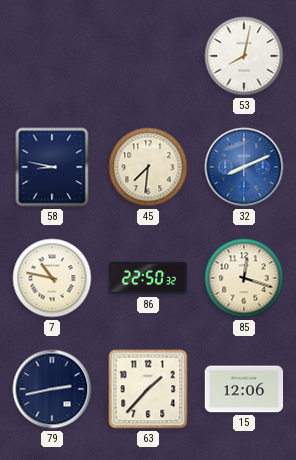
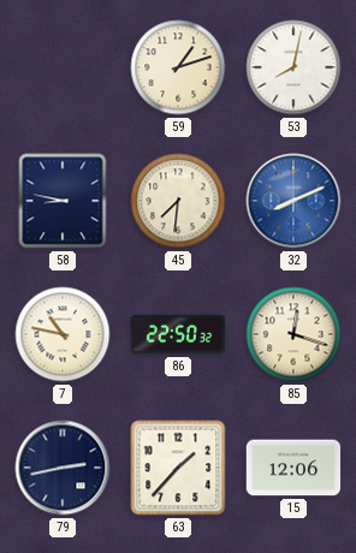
59: none -> 1:12
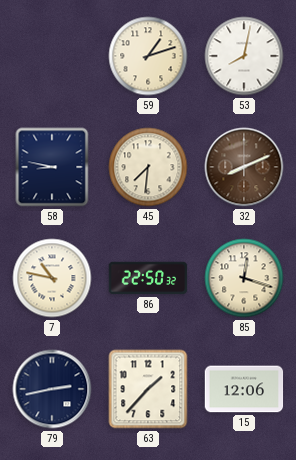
32 dial: blue -> brown
